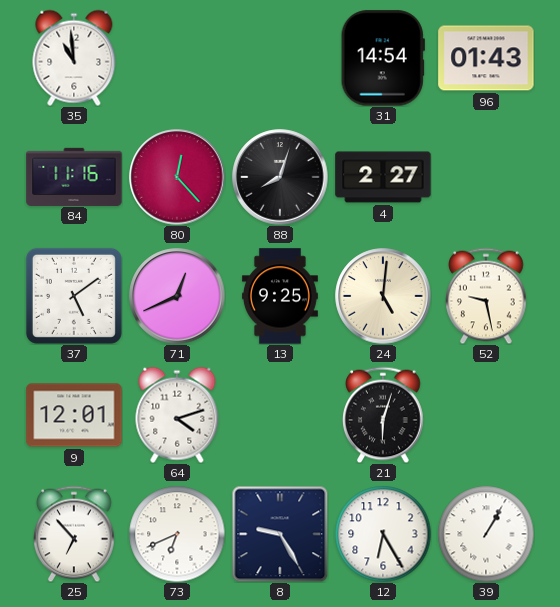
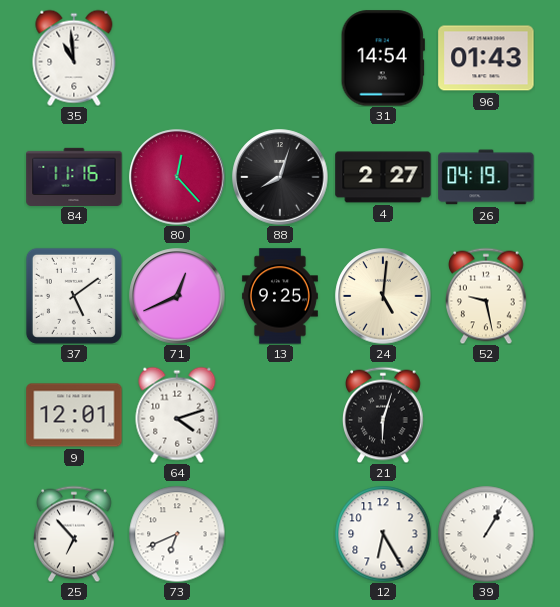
26: none -> 04:19
8: 9:25 -> none
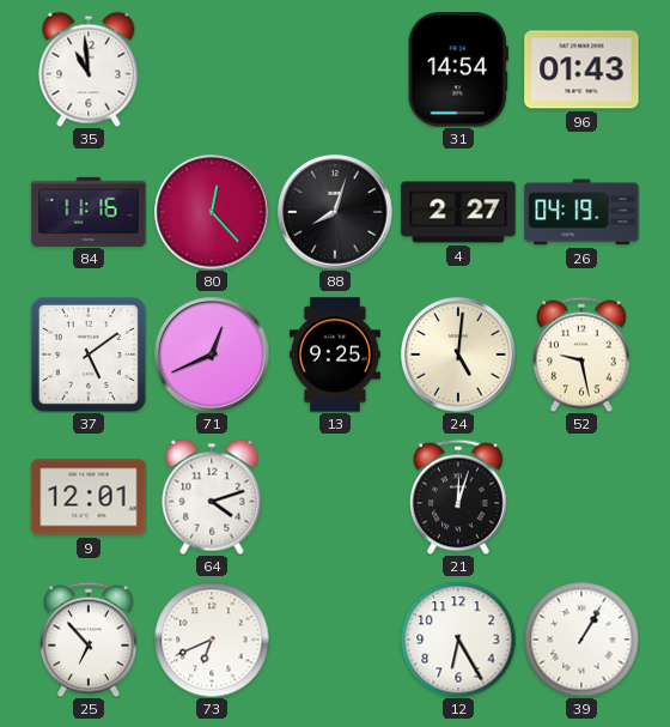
21: 6:03 -> 12:03
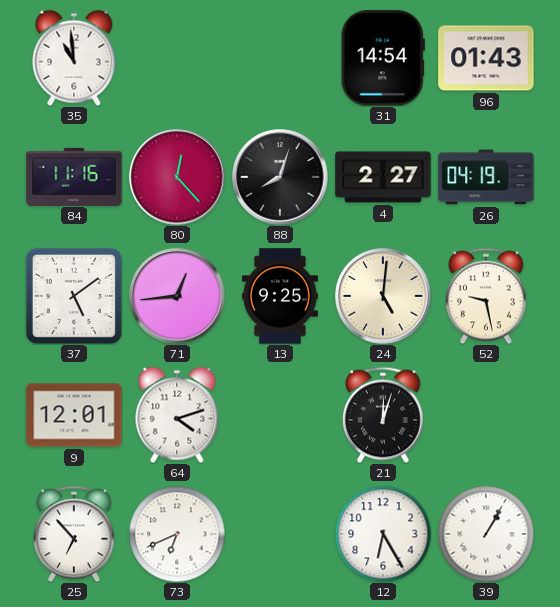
71: 12:41 -> 12:44
